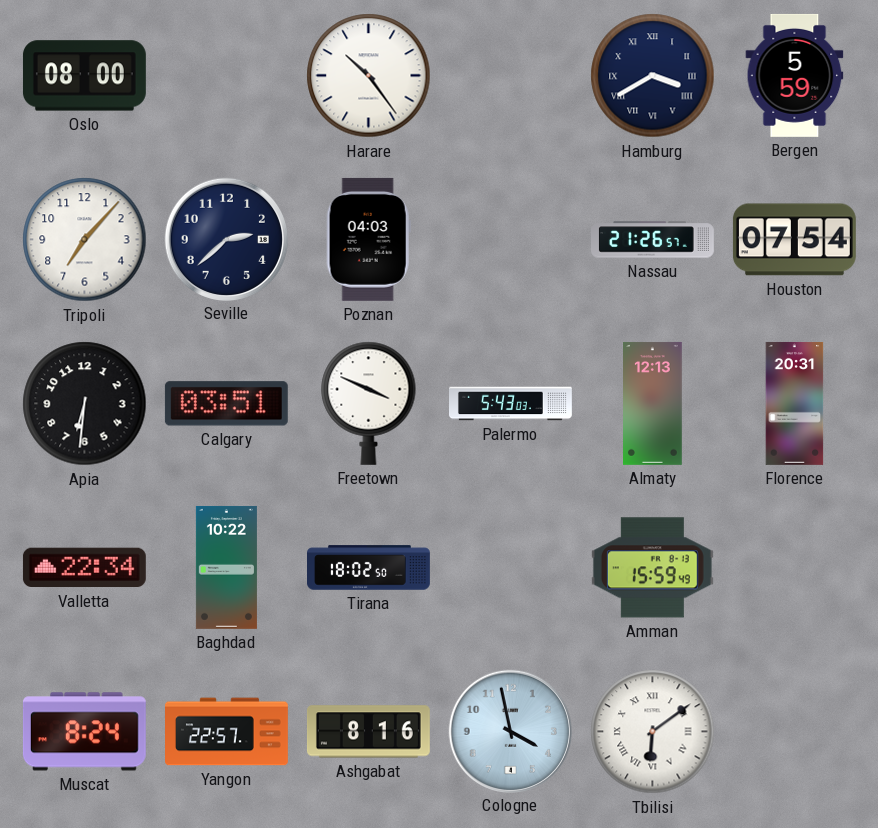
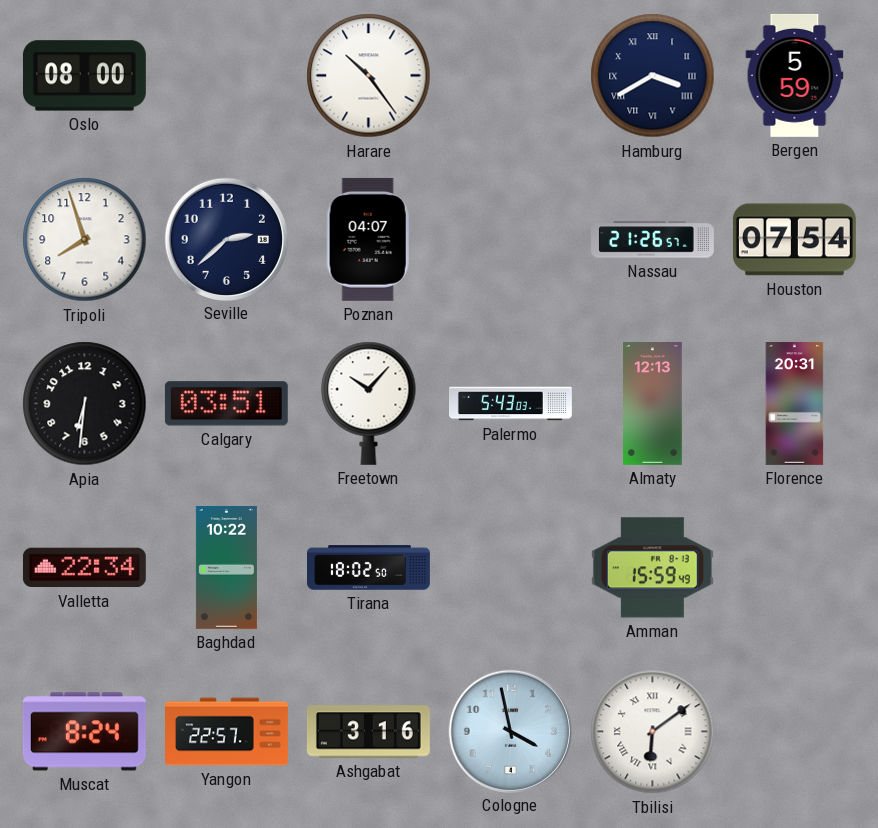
Tripoli: 7:07 -> 7:57
Poznan: 04:03 -> 04:07
Freetown: 3:49 -> 10:07
Ashgabat: 8:16 -> 3:16
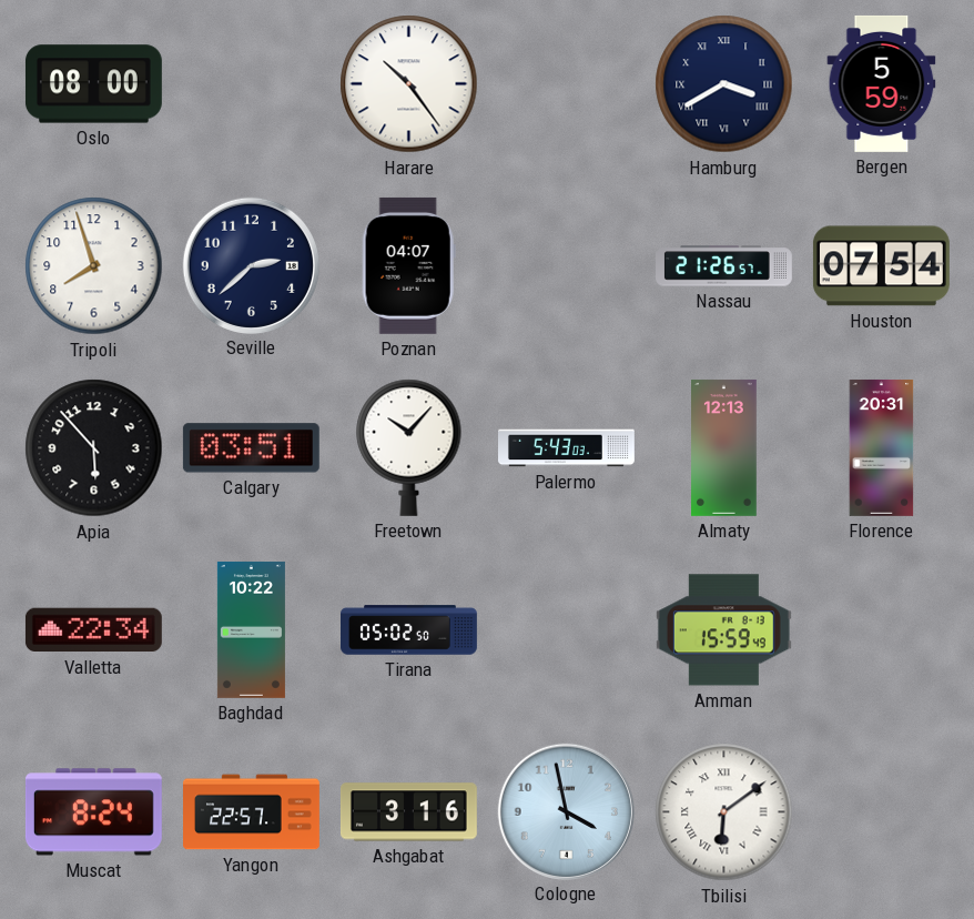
Apia: 6:31 -> 5:53
Tirana: 18:02 -> 05:02
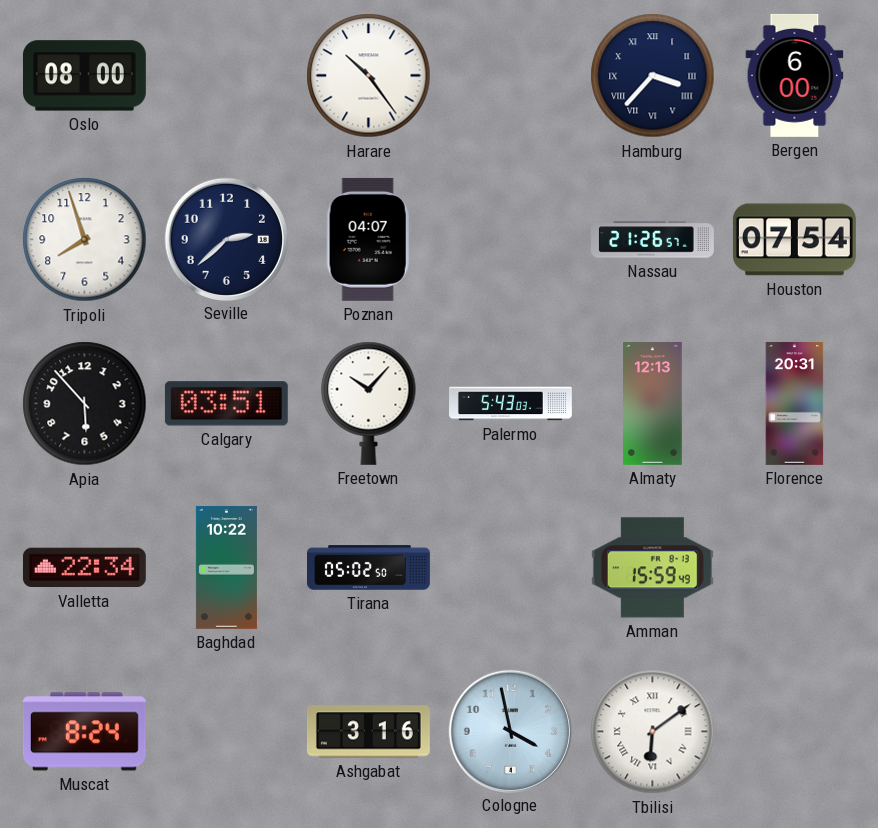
Hamburg: 3:40 -> 3:37
Bergen: 5:59 -> 6:00
Yangon: 22:57 -> none
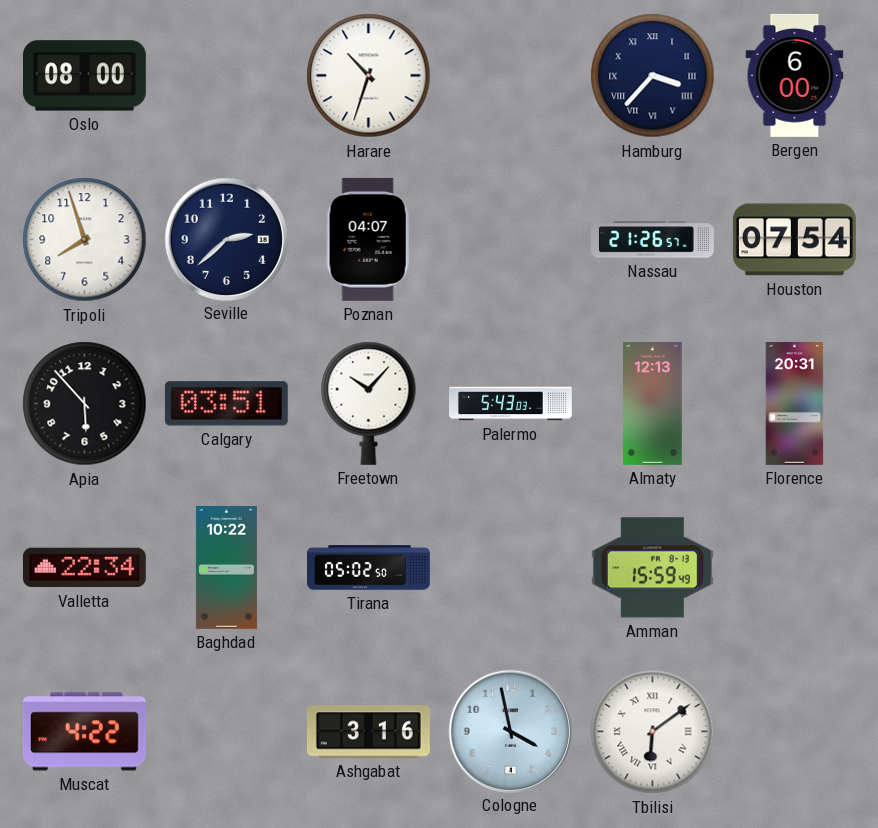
Harare: 10:24 -> 10:33
Muscat: 8:24 -> 4:22
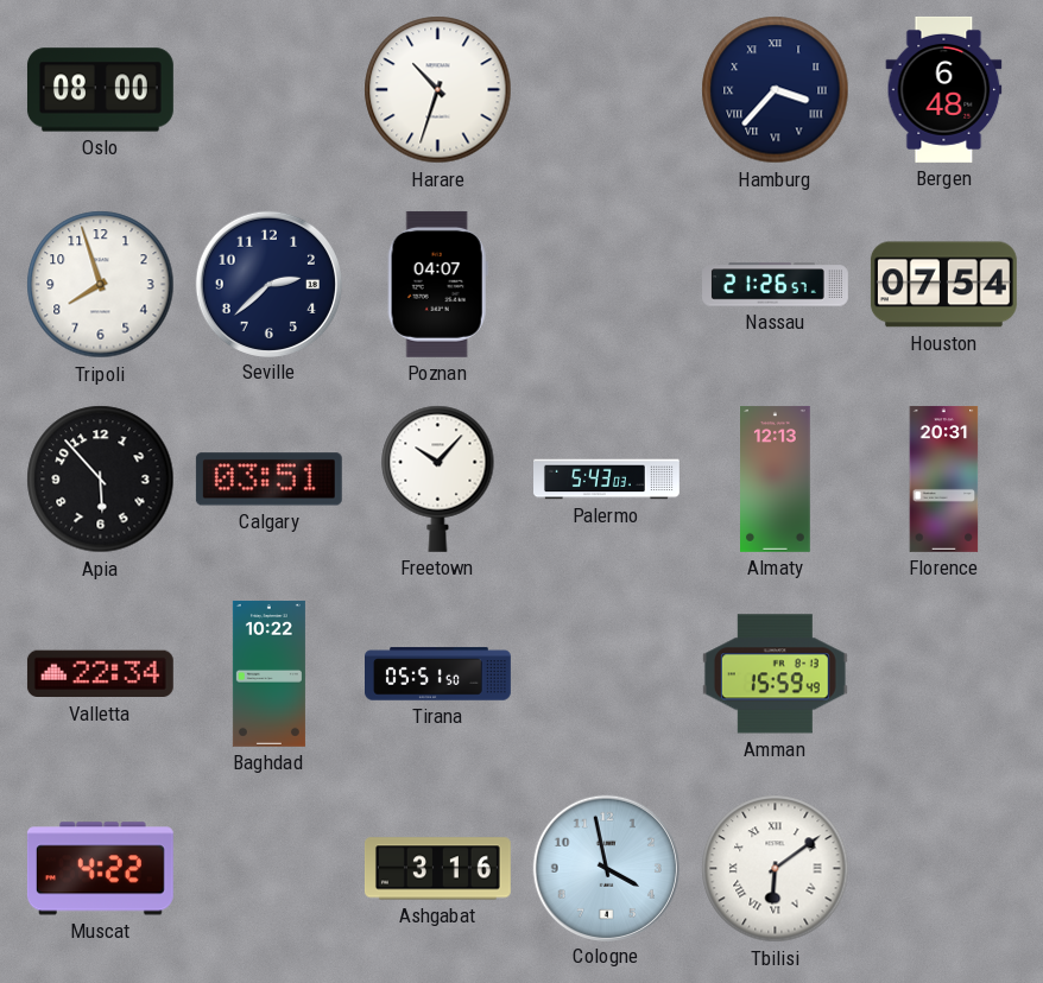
Bergen: 6:00 -> 6:48
Tirana: 05:02 -> 05:51
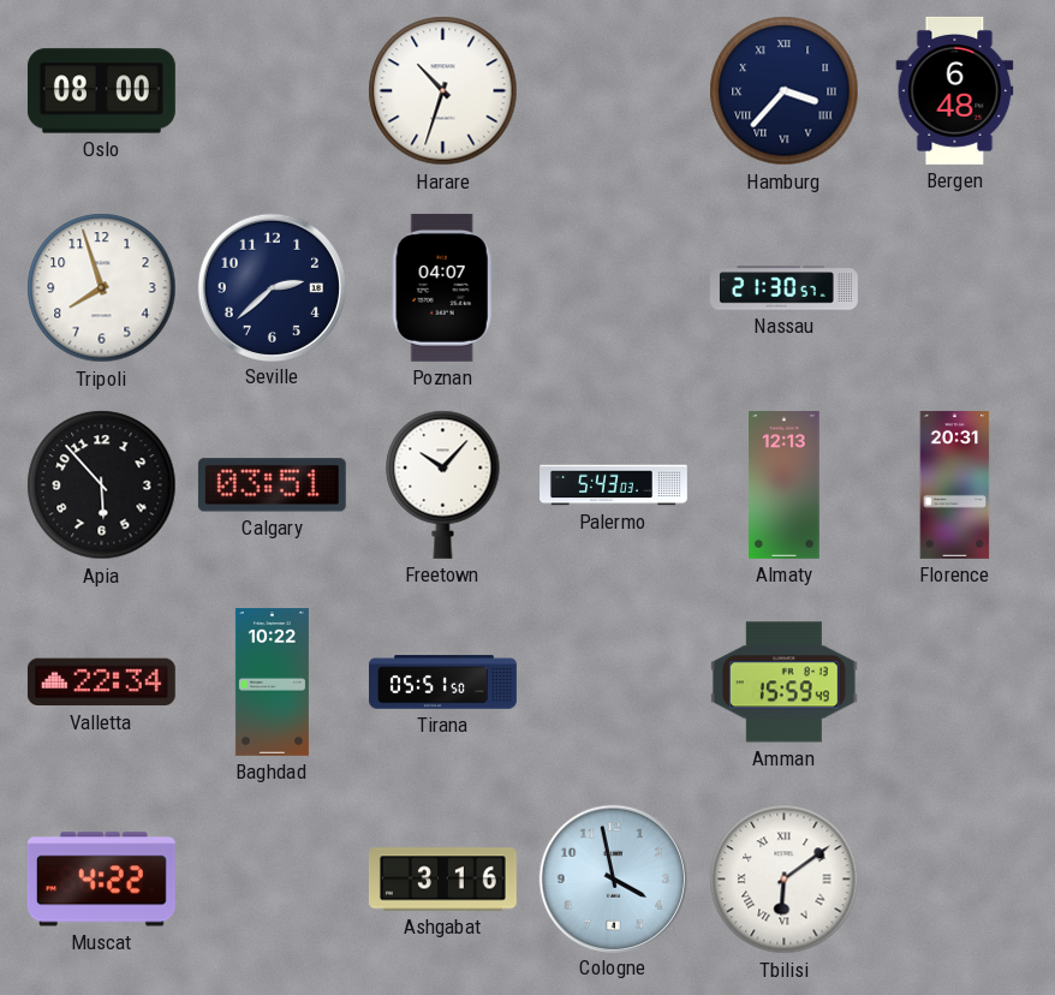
Nassau: 21:26 -> 21:30
Houston: 07:54 -> none
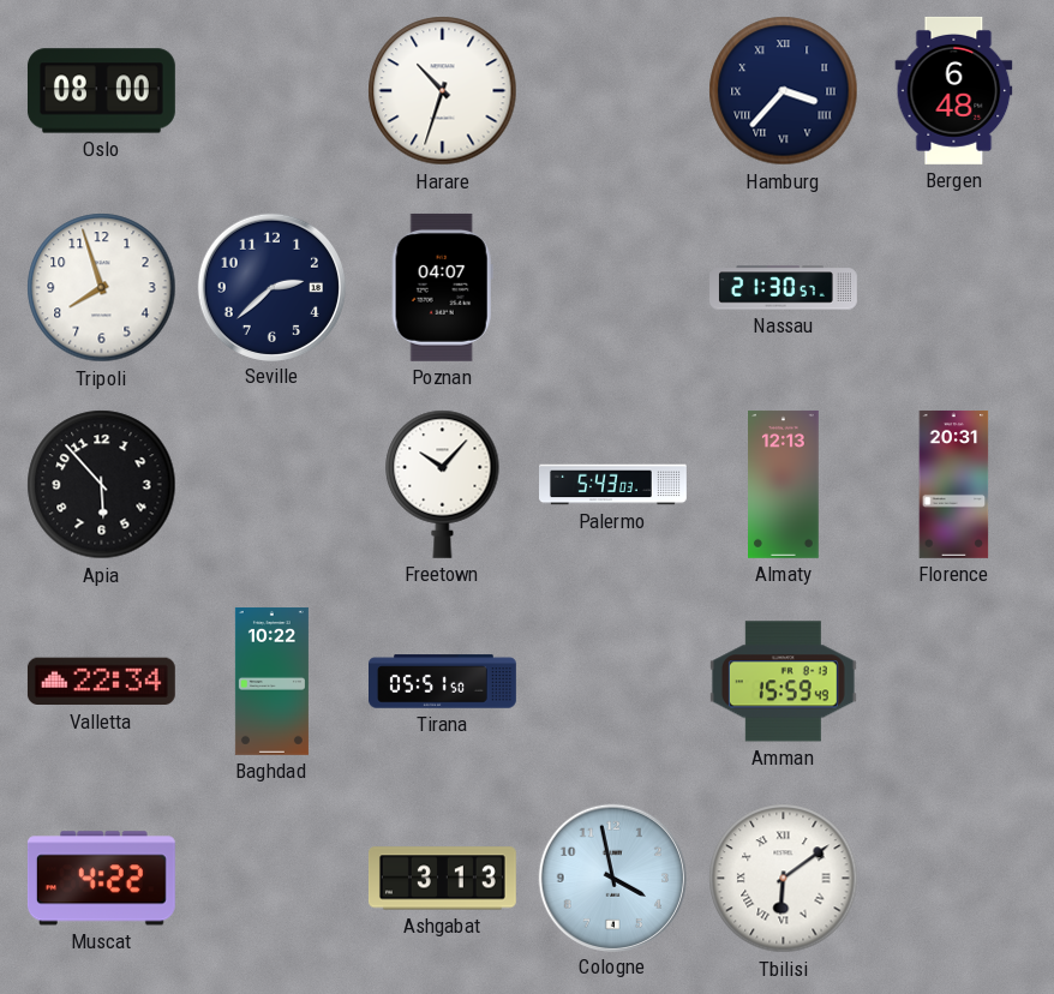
Calgary: 03:51 -> none
Ashgabat: 3:16 -> 3:13
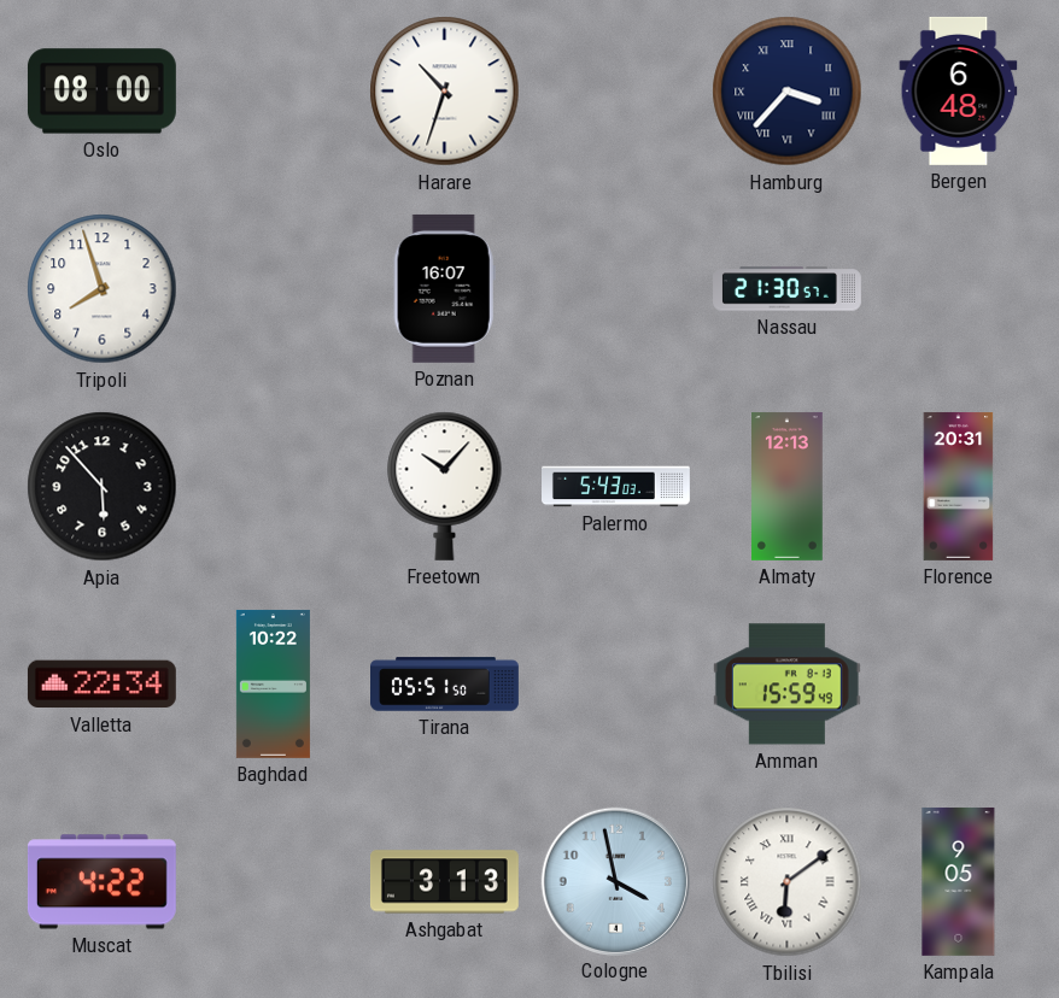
Seville: 2:38 -> none
Poznan: 04:07 -> 16:07
Kampala: none -> 9:05
